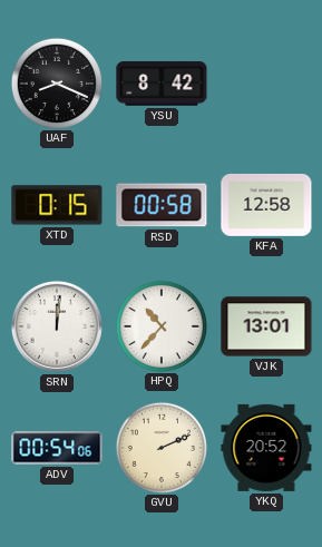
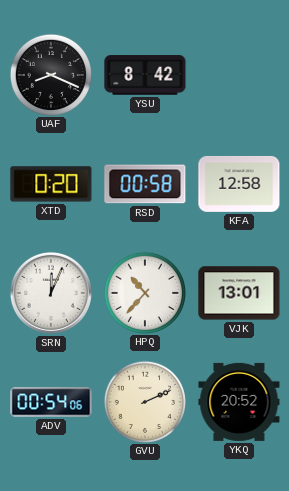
XTD: 0:15 -> 0:20
SRN: 12:01 -> 12:04
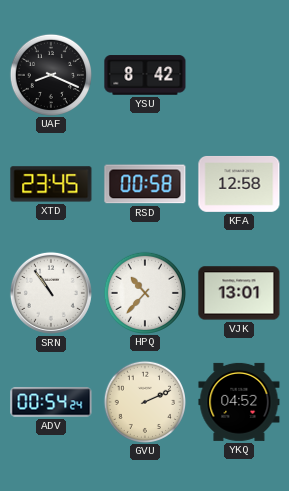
XTD: 0:20 -> 23:45
SRN: 12:04 -> 10:54
ADV: 00:54:06 -> 00:54:24
YKQ: 20:52 -> 04:52
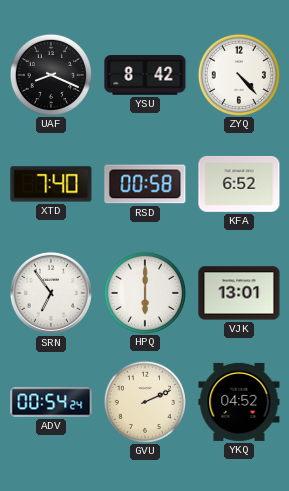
ZYQ: none -> 4:23
XTD: 23:45 -> 7:40
KFA: 12:58 -> 6:52
SRN: 10:54 -> 6:54
HPQ: 10:37 -> 6:00
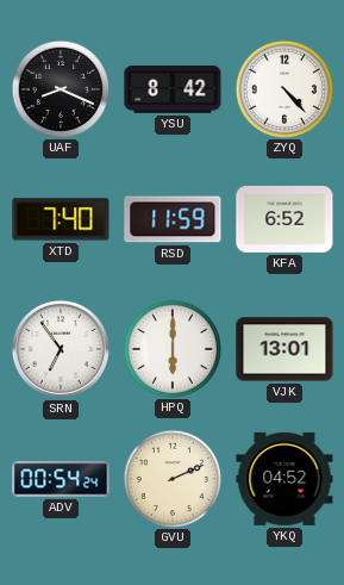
RSD: 00:58 -> 11:59
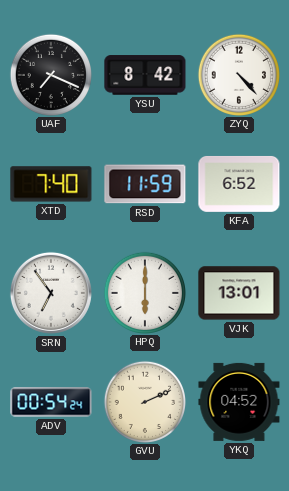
UAF: 8:19 -> 7:19
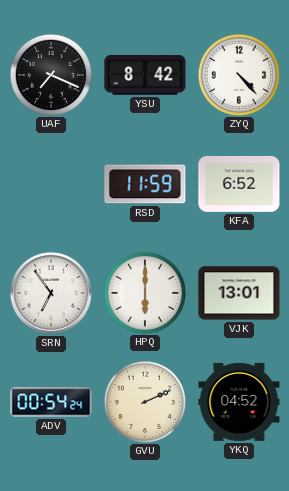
XTD: 7:40 -> none
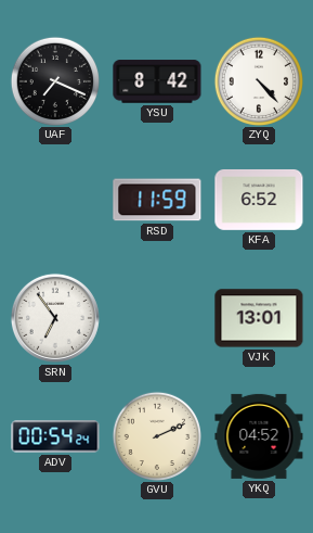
HPQ: 6:00 -> none
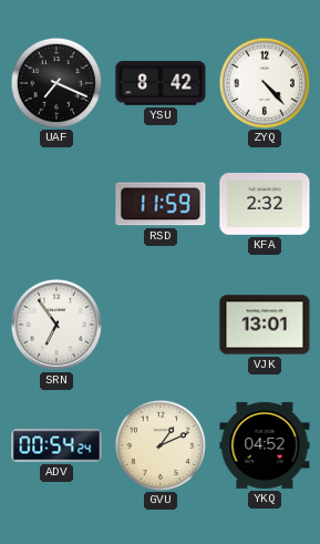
KFA: 6:52 -> 2:32
GVU: 2:11 -> 1:11
